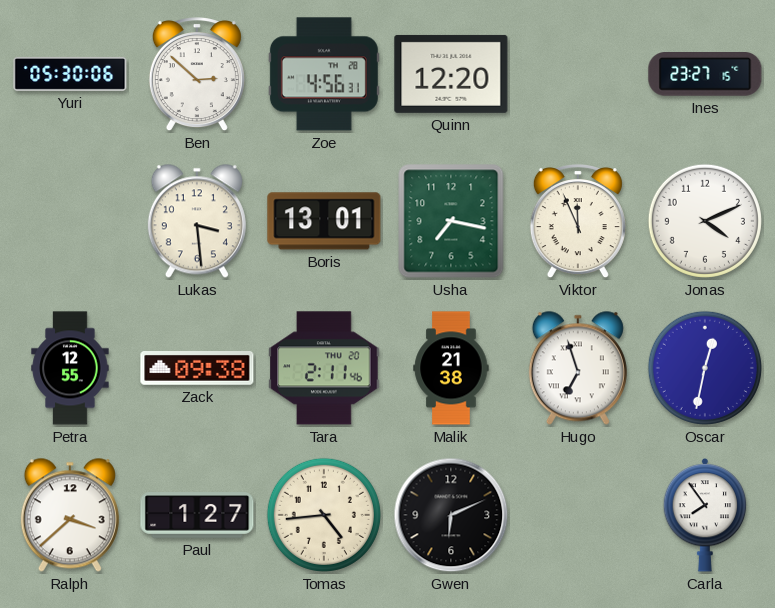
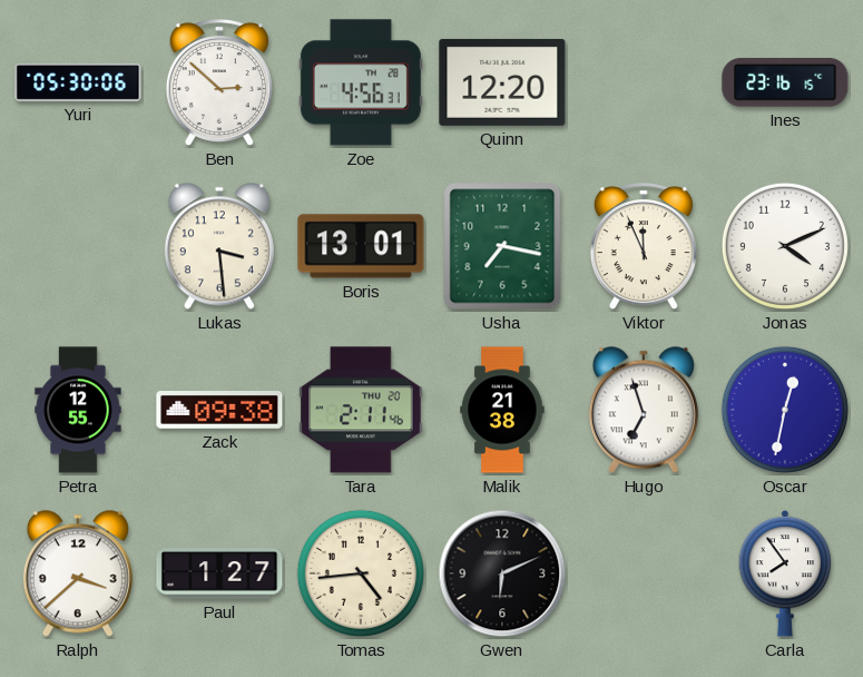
Ines: 23:27 -> 23:16
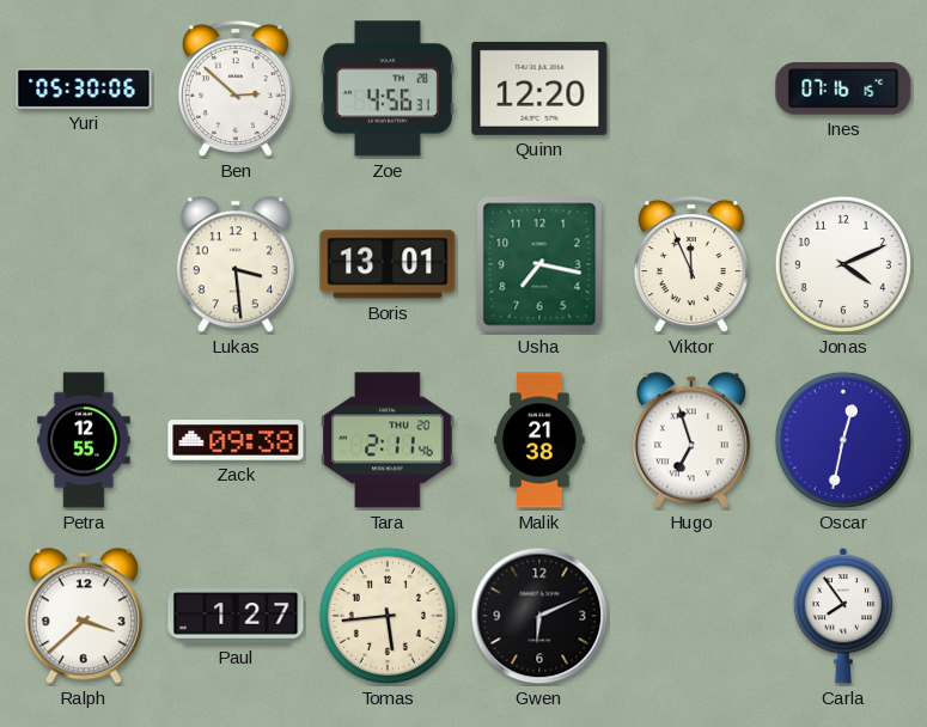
Ines: 23:16 -> 07:16
Tomas: 4:44 -> 5:44
